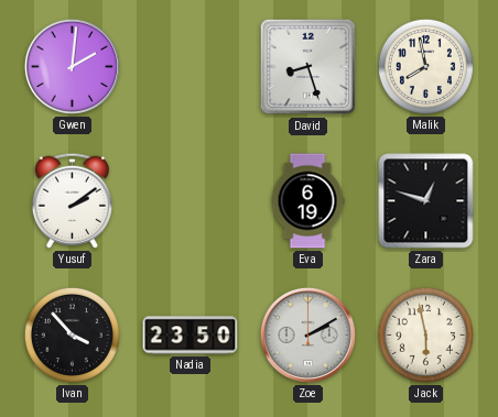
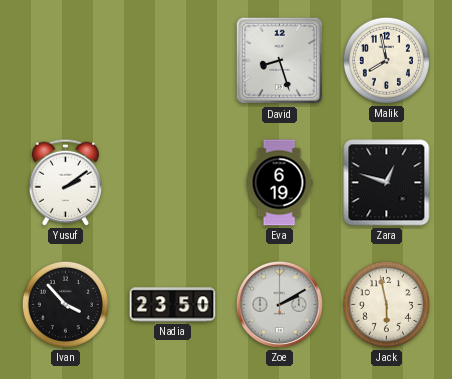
Gwen: 2:01 -> none
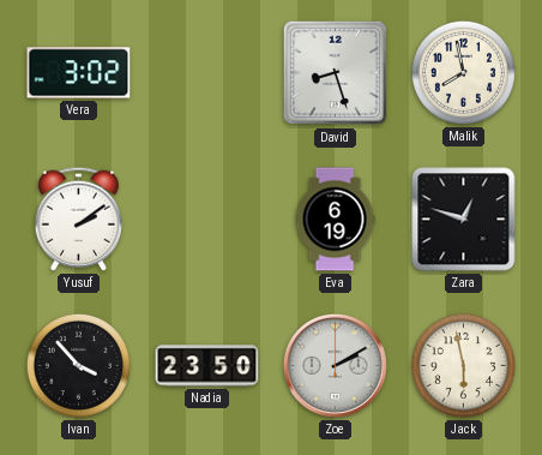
Vera: none -> 3:02
